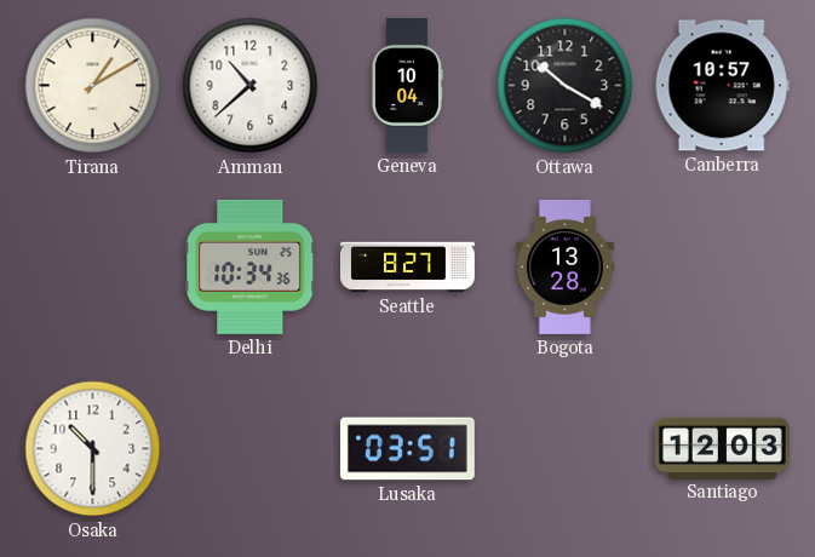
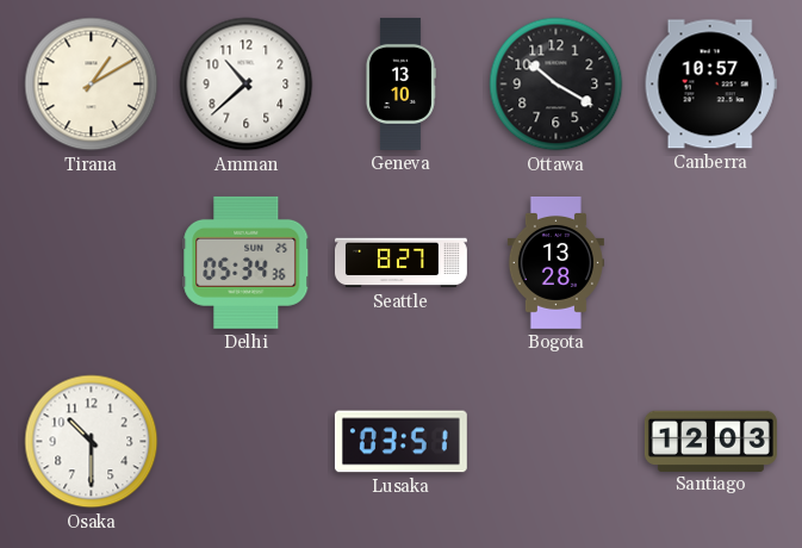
Geneva: 10:04 -> 13:10
Delhi: 10:34 -> 05:34
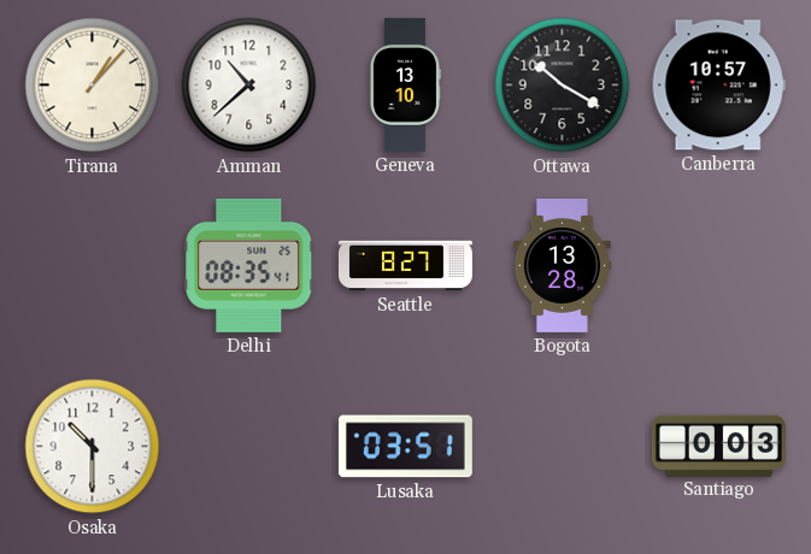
Tirana: 1:10 -> 1:07
Delhi: 05:34 -> 08:35
Santiago: 12:03 -> 0:03
